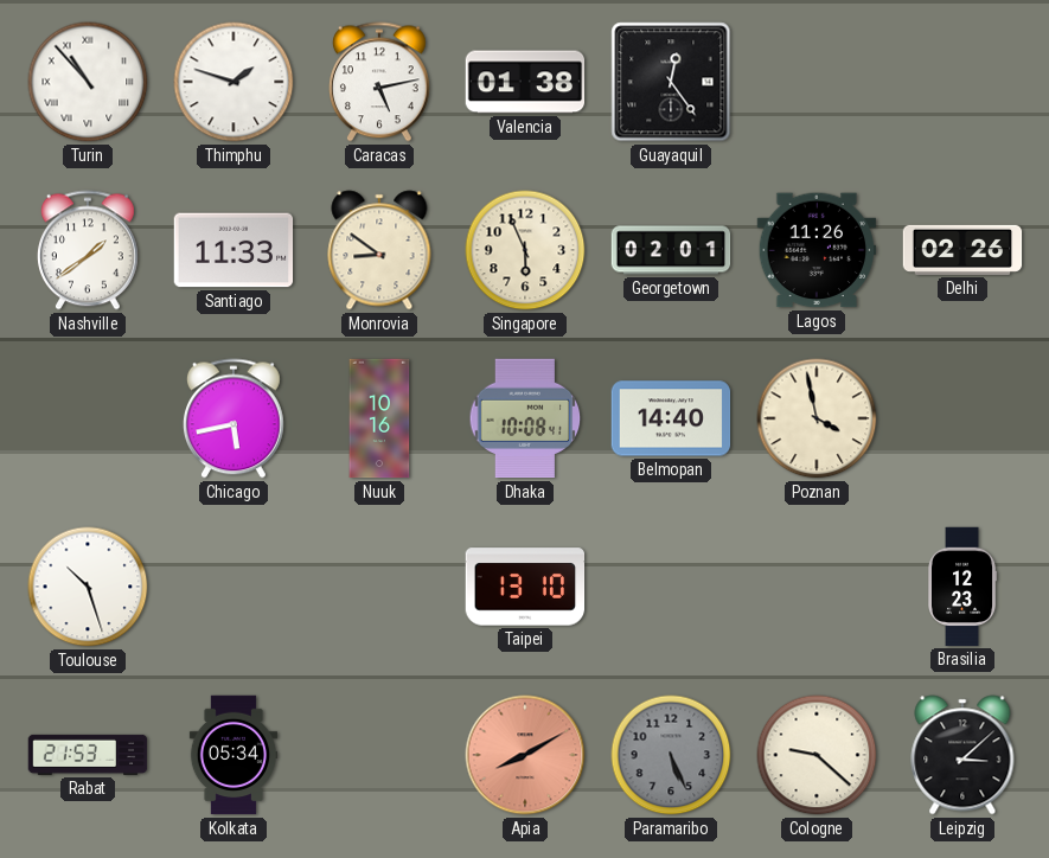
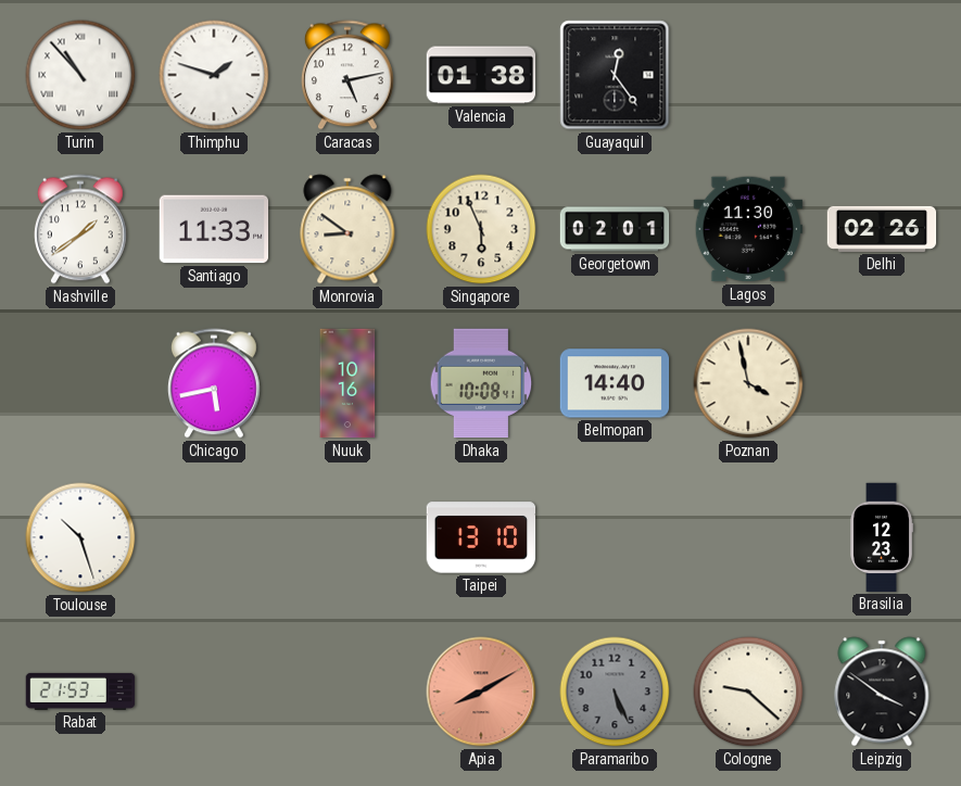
Lagos: 11:26 -> 11:30
Kolkata: 05:34 -> none
Leipzig: 3:08 -> 3:51
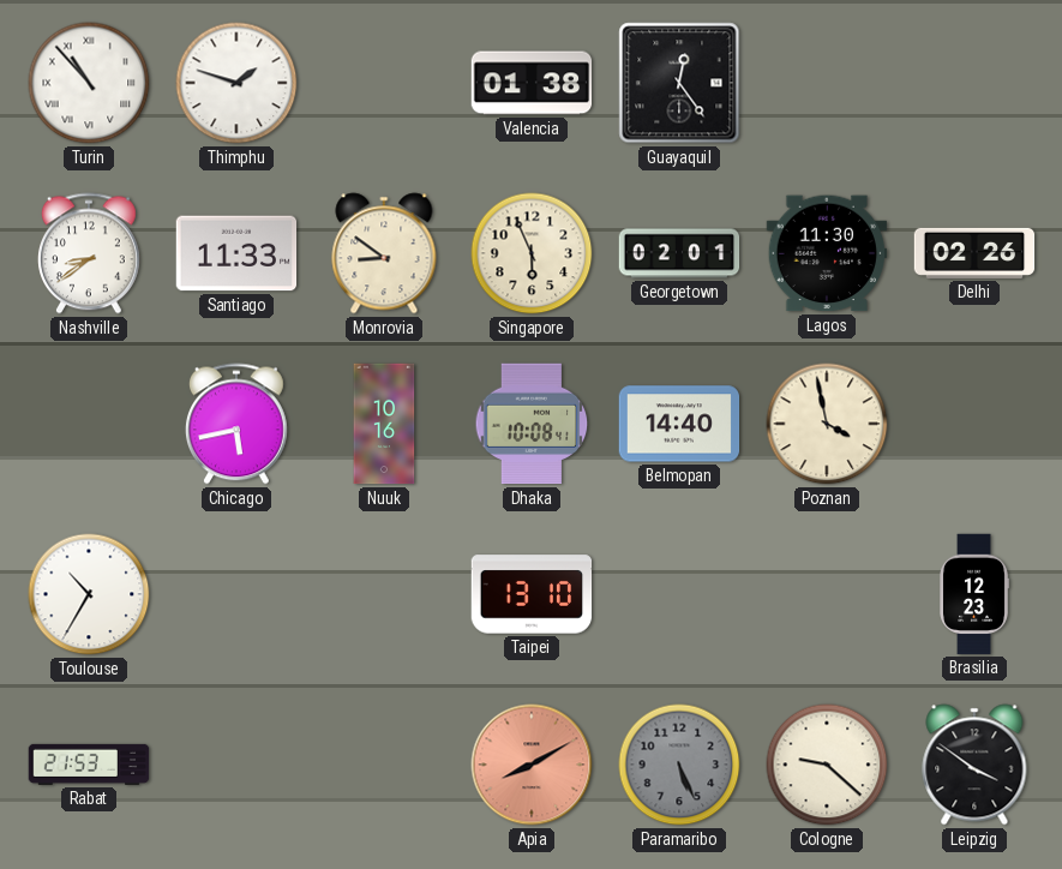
Caracas: 5:13 -> none
Nashville: 1:39 -> 8:39
Toulouse: 10:27 -> 10:35
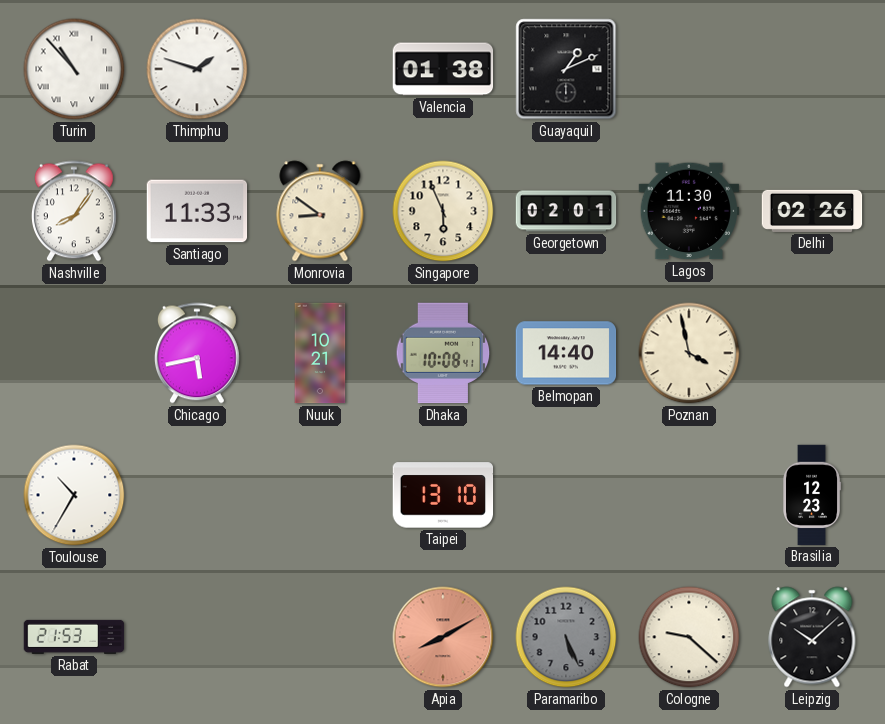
Guayaquil: 12:24 -> 1:11
Nashville: 8:39 -> 8:06
Nuuk: 10:16 -> 10:21
Leipzig: 3:51 -> 10:08
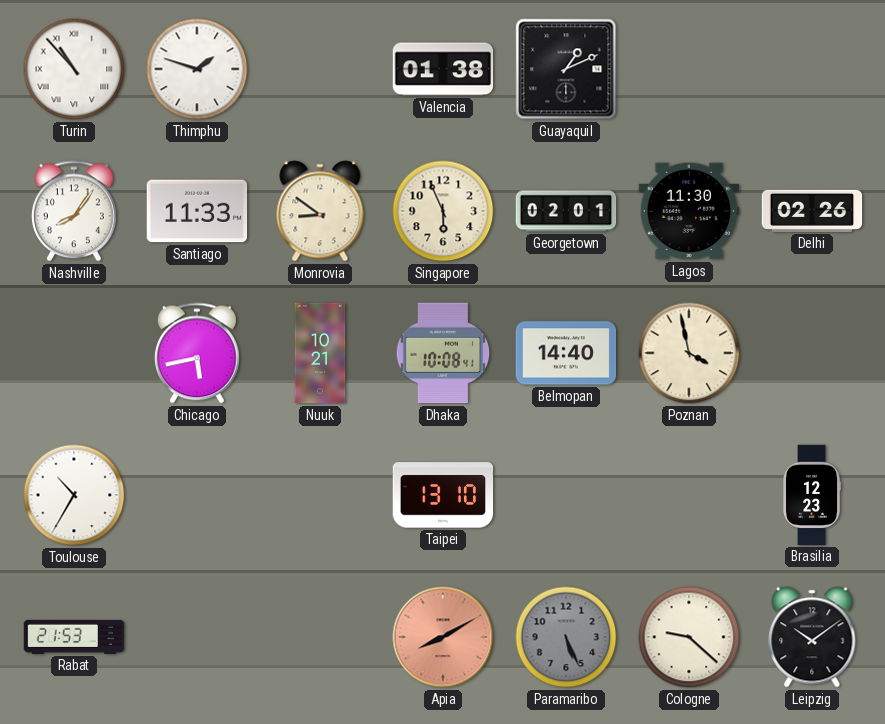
Leipzig: 10:08 -> 10:09
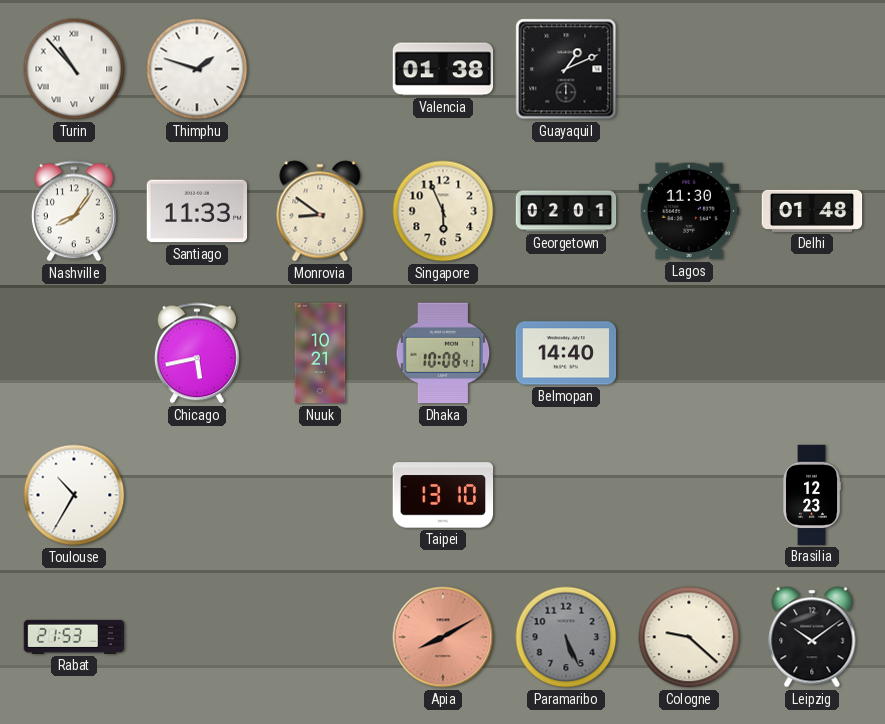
Delhi: 02:26 -> 01:48
Poznan: 3:58 -> none
